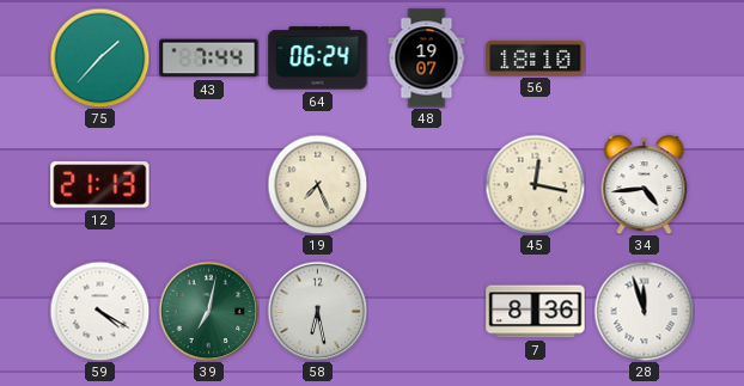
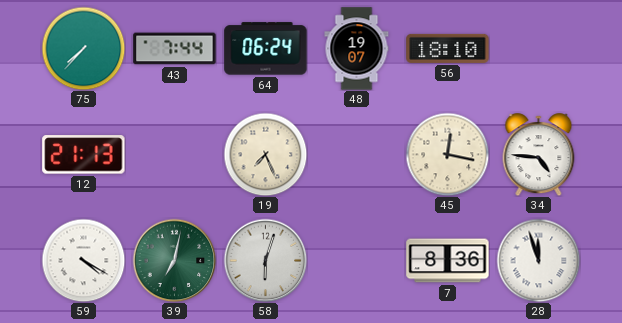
75: 1:37 -> 7:37
34: 4:44 -> 4:46
58: 6:28 -> 6:03
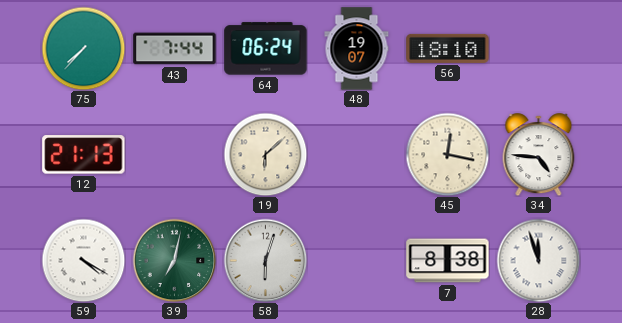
19: 7:26 -> 6:08
7: 8:36 -> 8:38
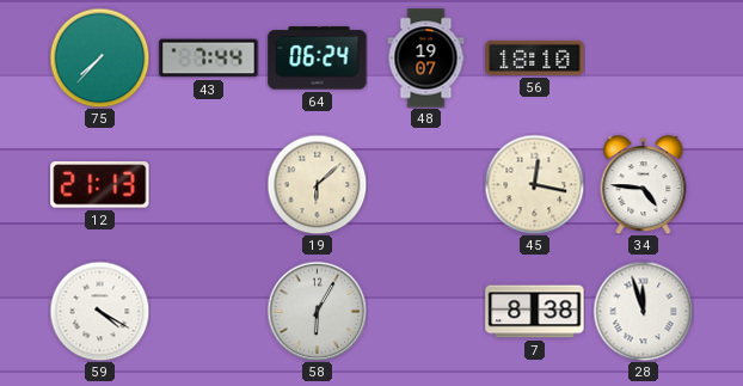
39: 7:02 -> none
58: 6:03 -> 6:05
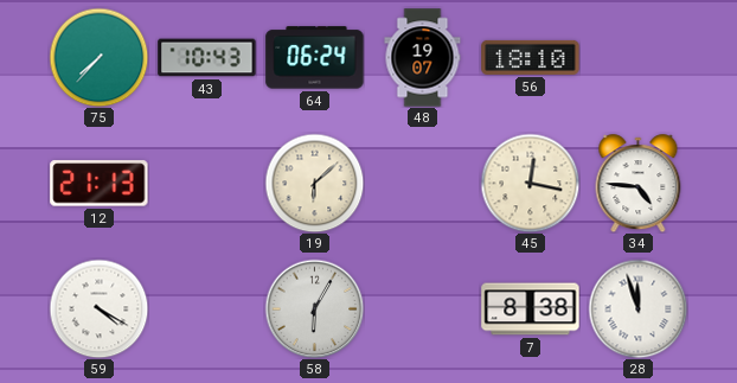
43: 7:44 -> 10:43
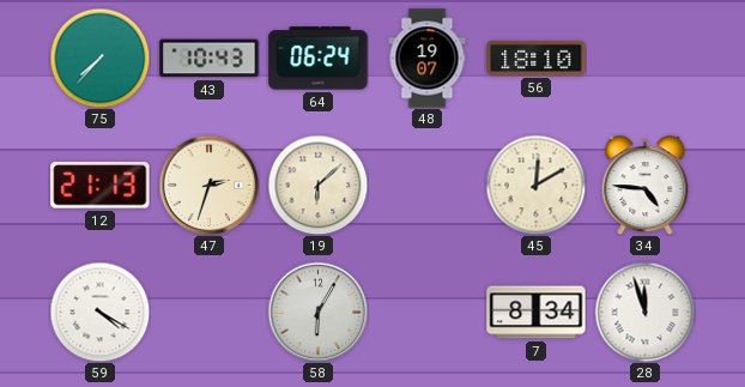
47: none -> 2:33
45: 12:17 -> 12:10
7: 8:38 -> 8:34
